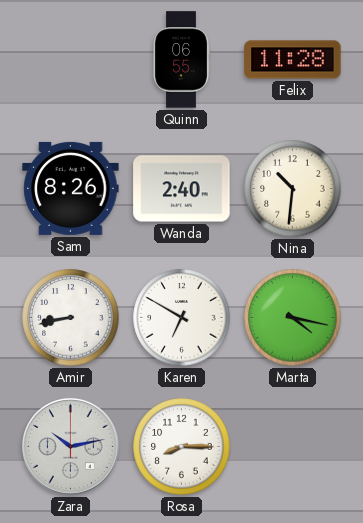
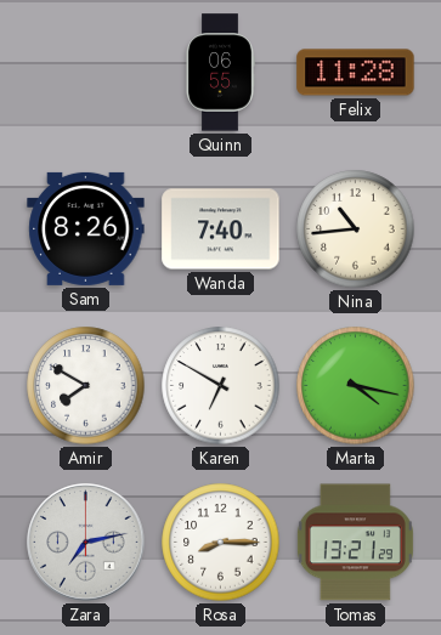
Wanda: 2:40 -> 7:40
Nina: 10:31 -> 10:44
Amir: 8:43 -> 7:50
Zara: 10:13 -> 7:13
Tomas: none -> 13:21
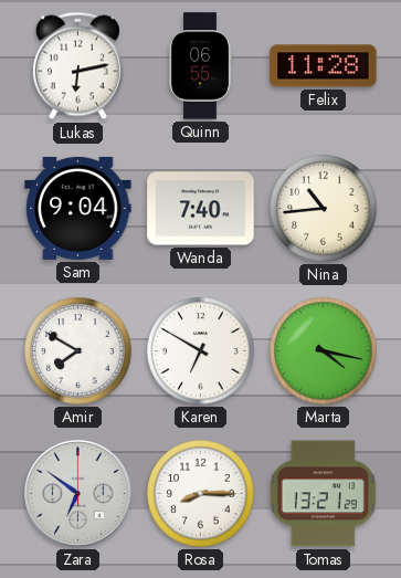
Lukas: none -> 6:13
Sam: 8:26 -> 9:04
Zara: 7:13 -> 6:51
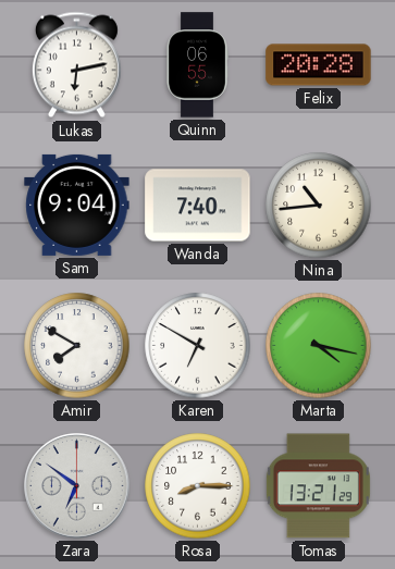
Felix: 11:28 -> 20:28
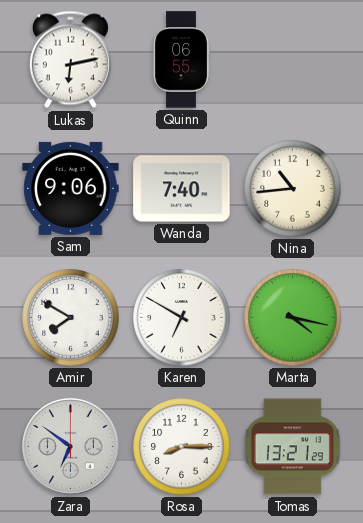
Felix: 20:28 -> none
Sam: 9:04 -> 9:06
